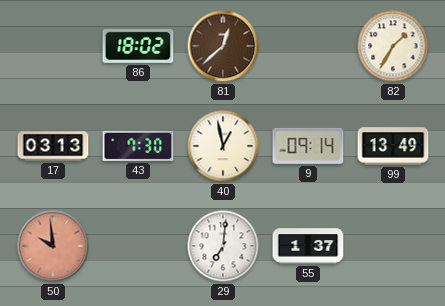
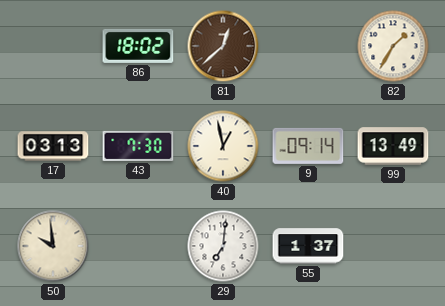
50 dial: salmon -> cream
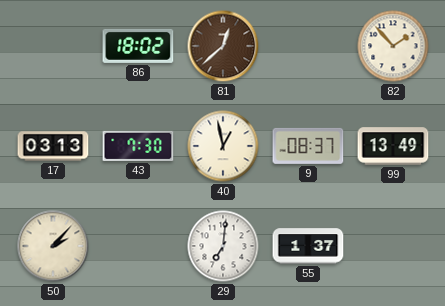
82: 1:35 -> 1:53
9: 09:14 -> 08:37
50: 9:59 -> 2:07
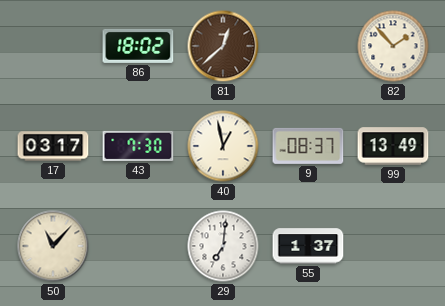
17: 03:13 -> 03:17
50: 2:07 -> 11:07
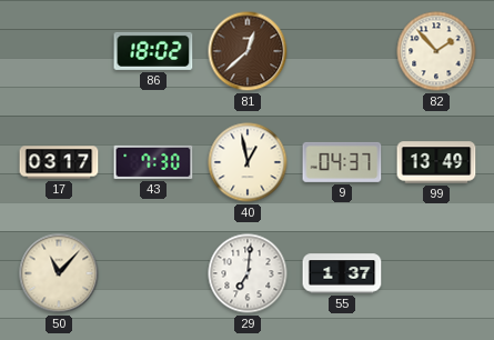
9: 08:37 -> 04:37
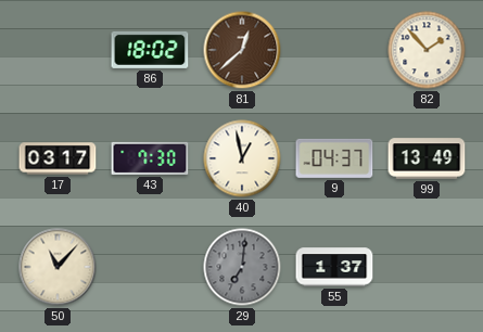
29 dial: white -> grey
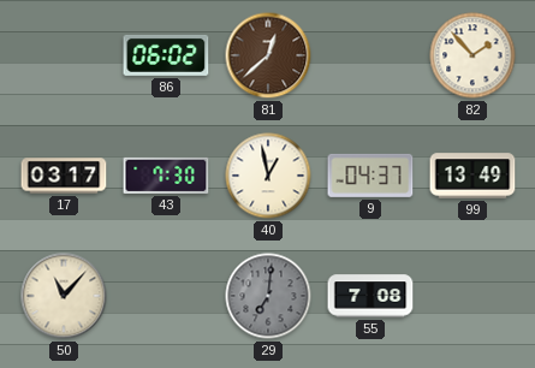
86: 18:02 -> 06:02
55: 1:37 -> 7:08
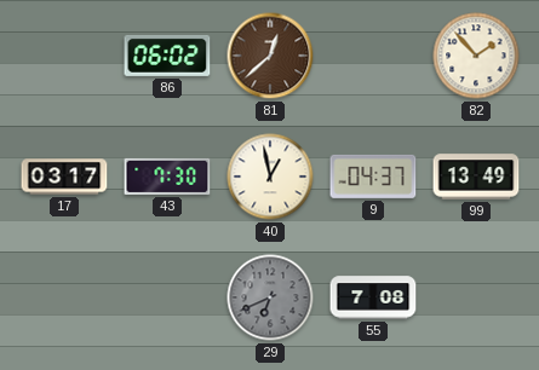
50: 11:07 -> none
29: 7:01 -> 6:41
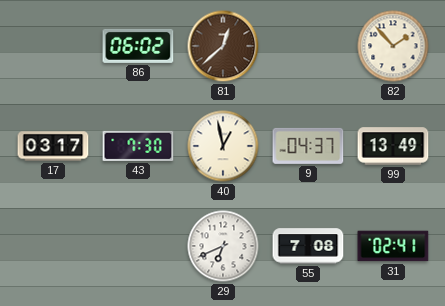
29 dial: grey -> white
31: none -> 02:41
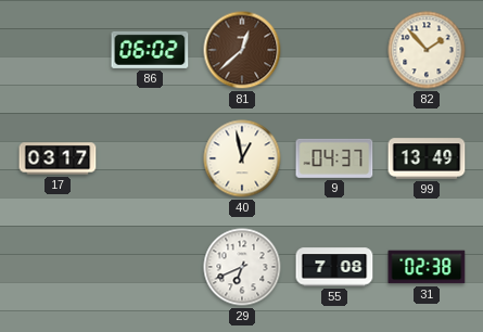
43: 7:30 -> none
31: 02:41 -> 02:38
